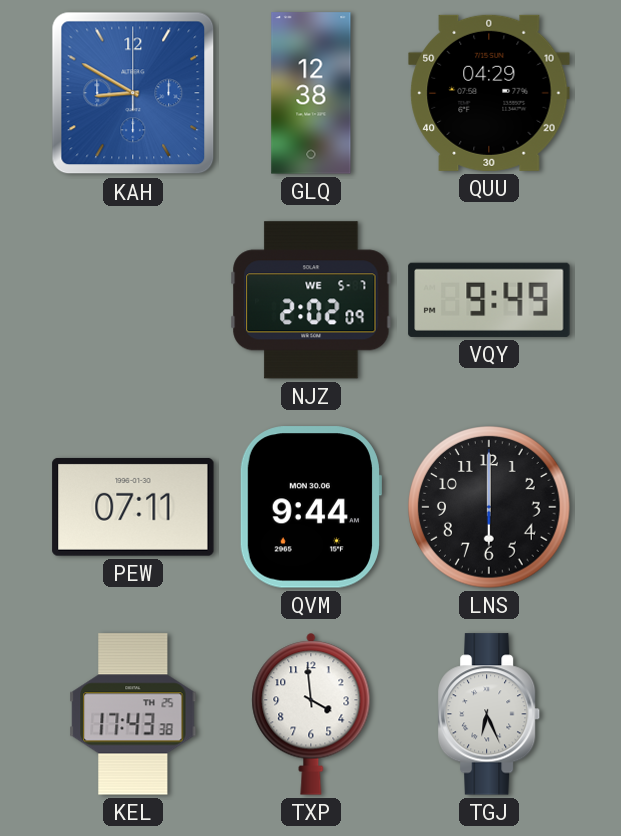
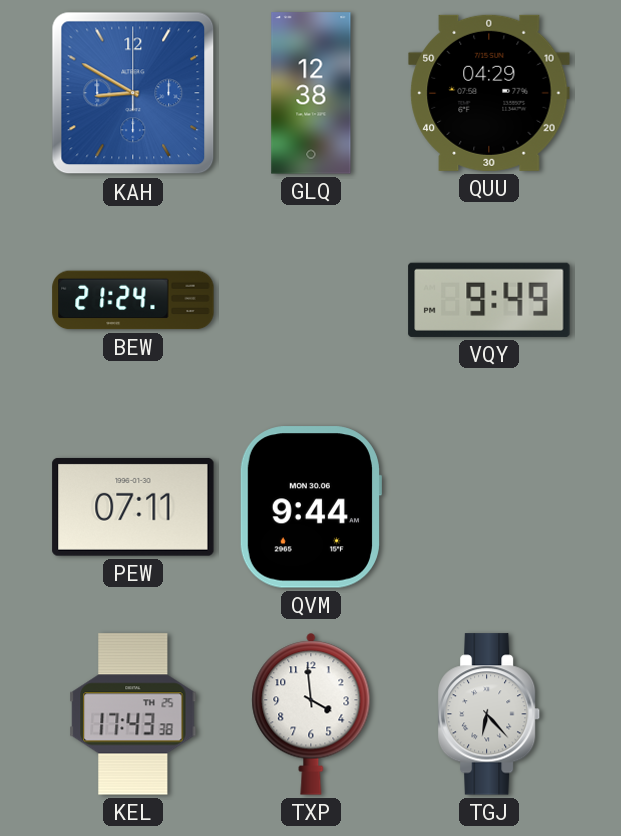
BEW: none -> 21:24
NJZ: 2:02 -> none
LNS: 6:00 -> none
TGJ: 6:26 -> 6:23
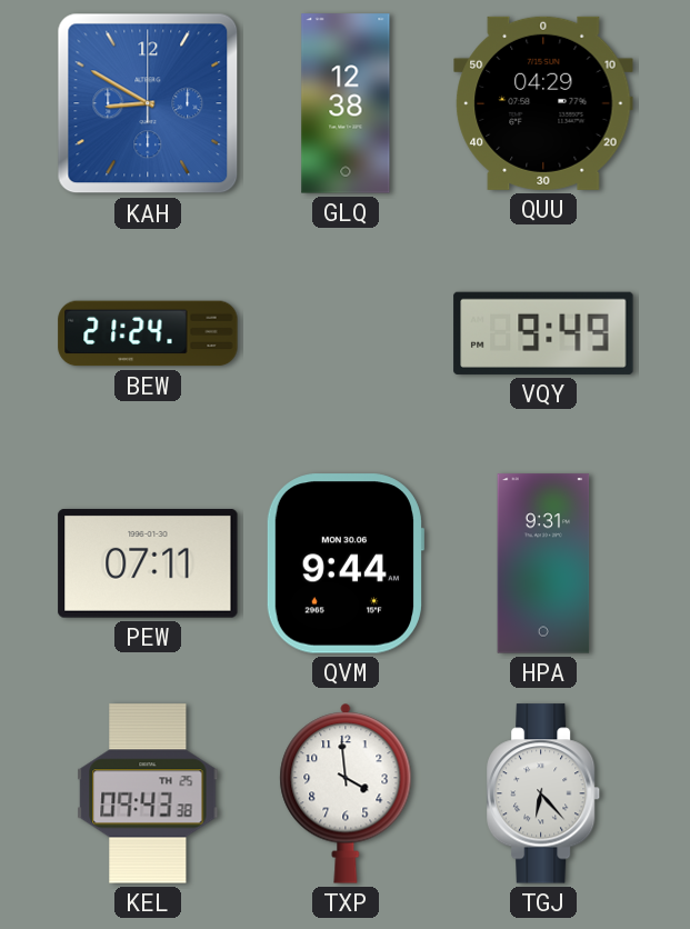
HPA: none -> 9:31
KEL: 17:43 -> 09:43
